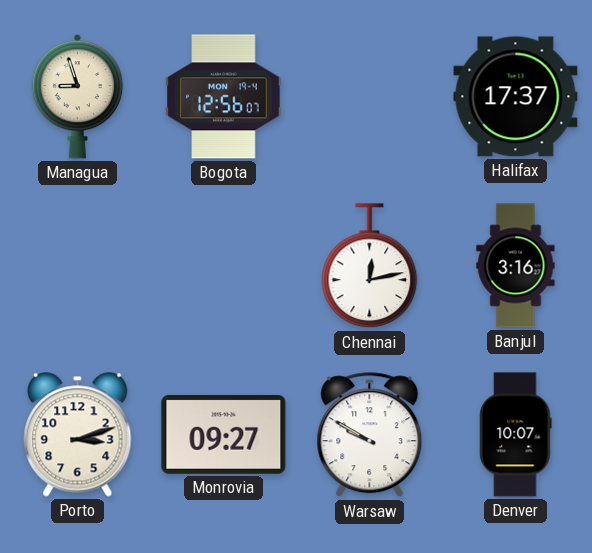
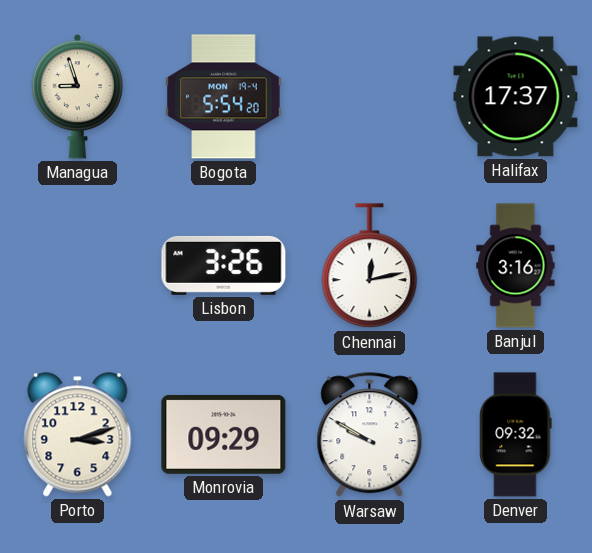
Bogota: 12:56 -> 5:54
Lisbon: none -> 3:26
Monrovia: 09:27 -> 09:29
Denver: 10:07 -> 09:32
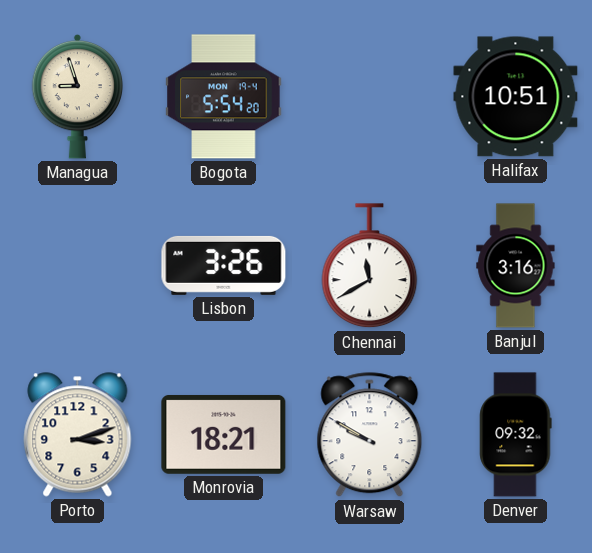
Halifax: 17:37 -> 10:51
Chennai: 12:13 -> 11:40
Monrovia: 09:29 -> 18:21
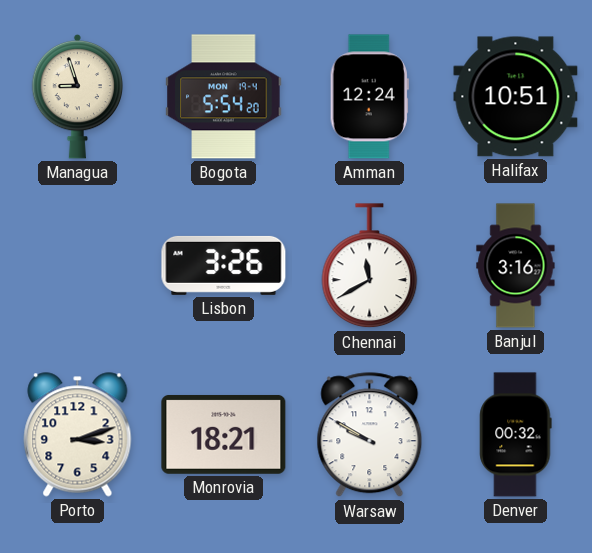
Amman: none -> 12:24
Denver: 09:32 -> 00:32
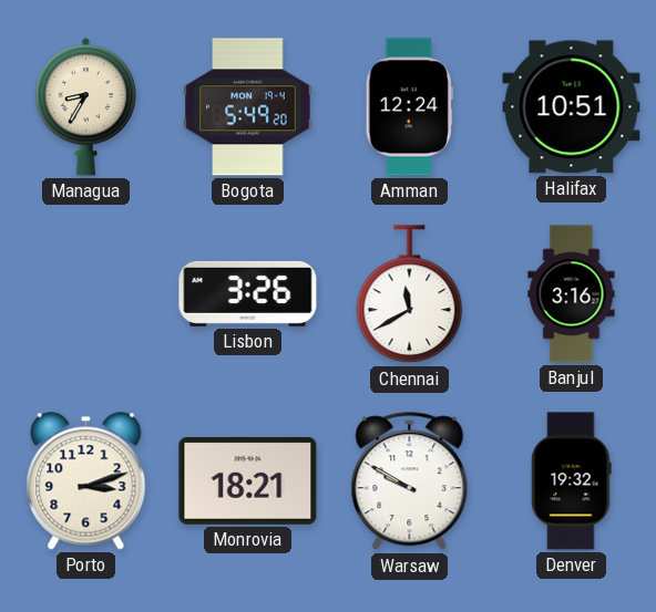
Managua: 8:57 -> 8:35
Bogota: 5:54 -> 5:49
Denver: 00:32 -> 19:32
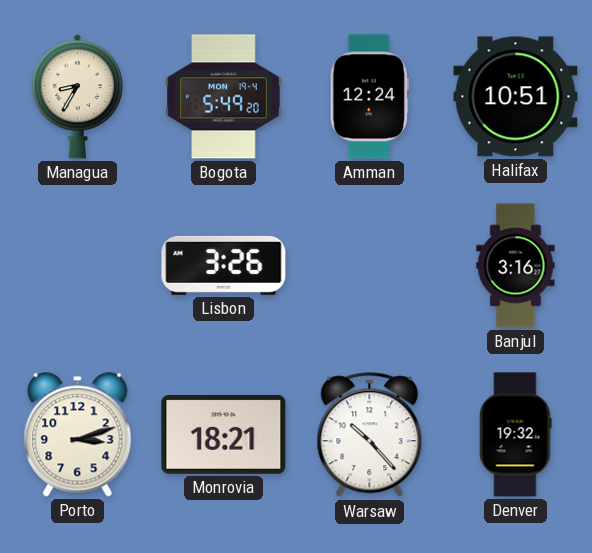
Chennai: 11:40 -> none
Warsaw: 9:50 -> 10:23
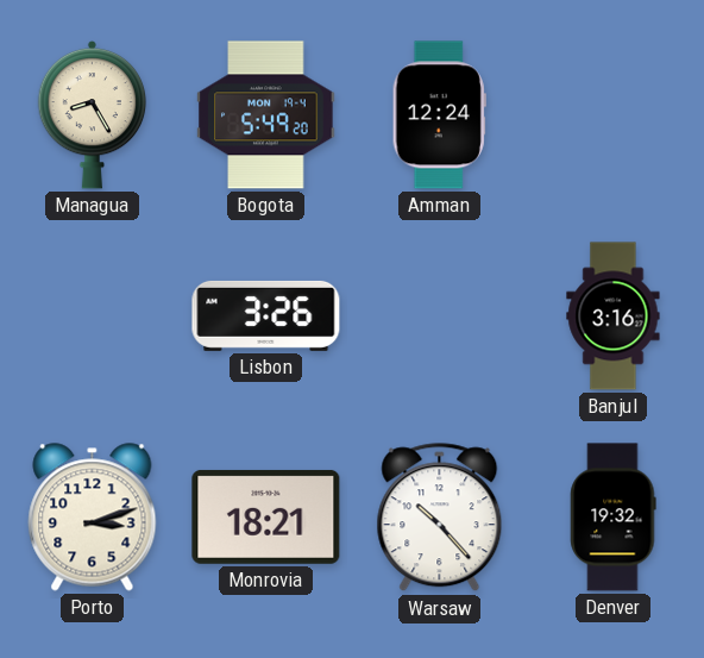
Managua: 8:35 -> 8:25
Halifax: 10:51 -> none
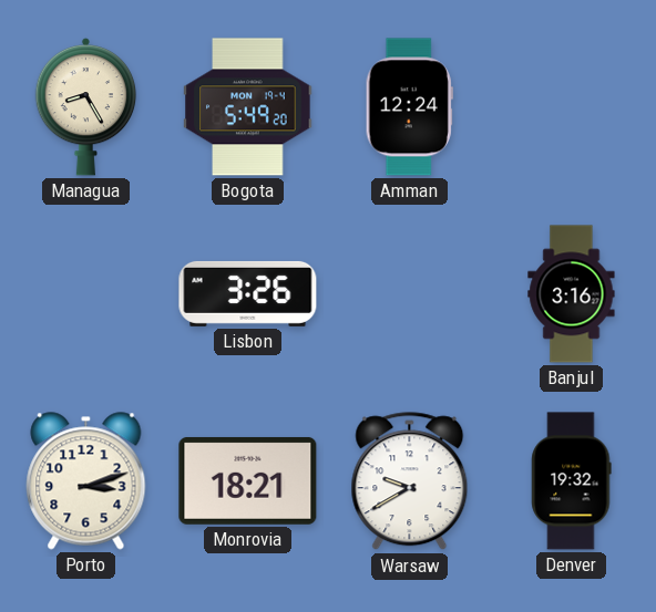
Warsaw: 10:23 -> 9:40
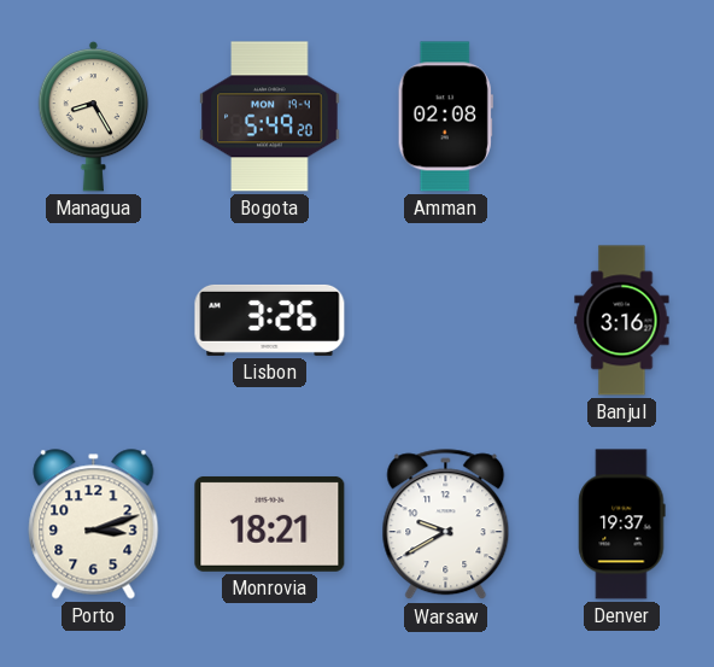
Amman: 12:24 -> 02:08
Denver: 19:32 -> 19:37
